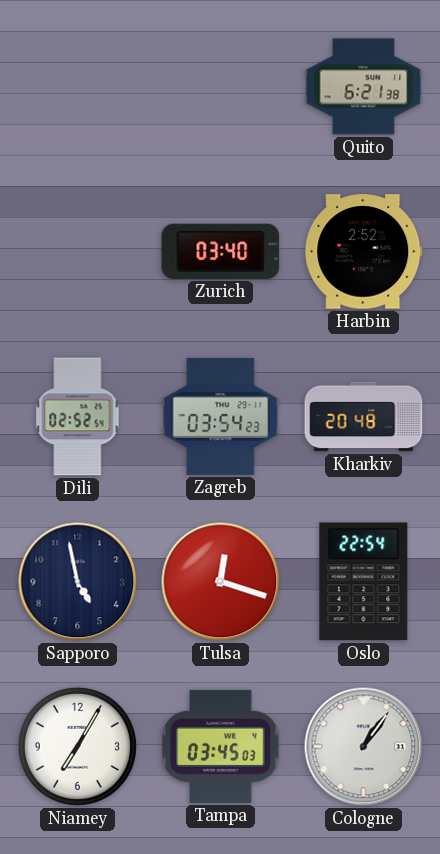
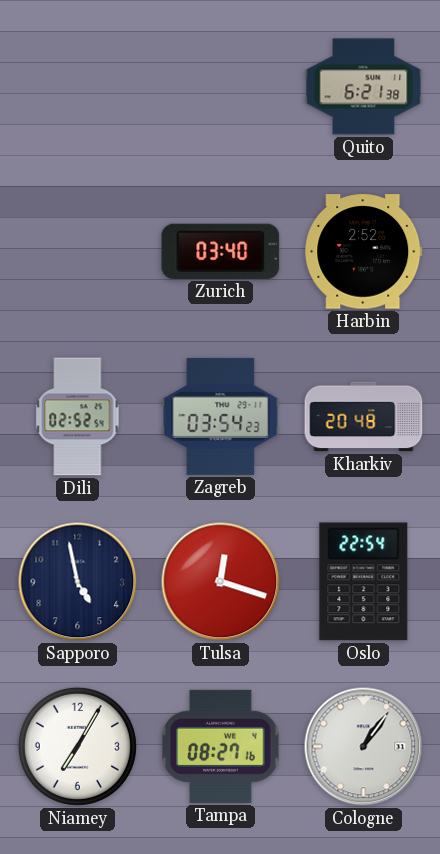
Tampa: 03:45 -> 08:27
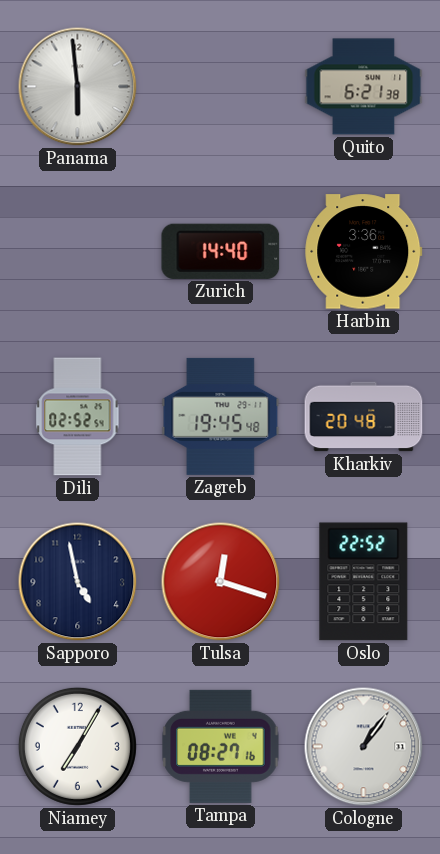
Panama: none -> 5:59
Zurich: 03:40 -> 14:40
Harbin: 2:52 -> 3:36
Zagreb: 03:54 -> 19:45
Oslo: 22:54 -> 22:52
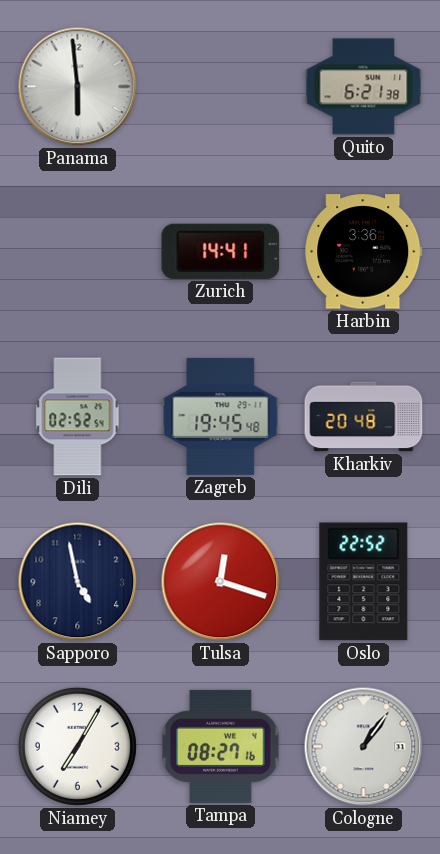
Zurich: 14:40 -> 14:41
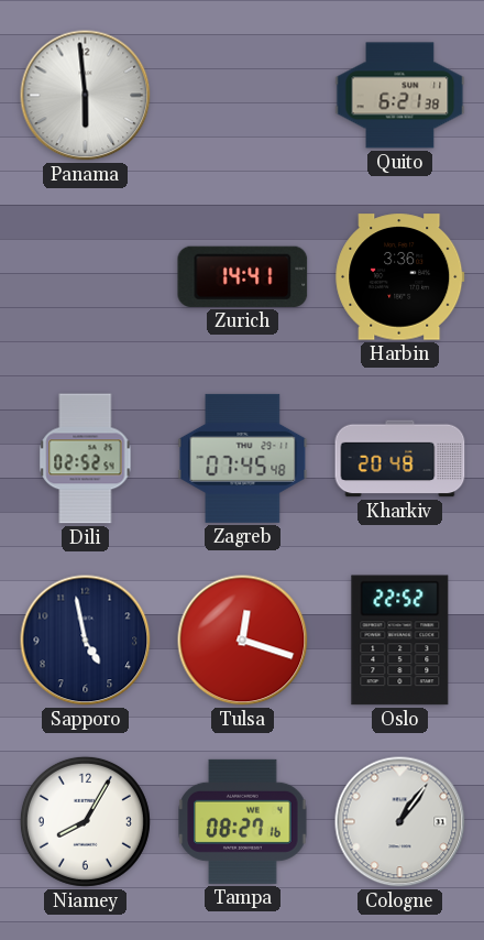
Zagreb: 19:45 -> 07:45
Niamey: 7:05 -> 8:05
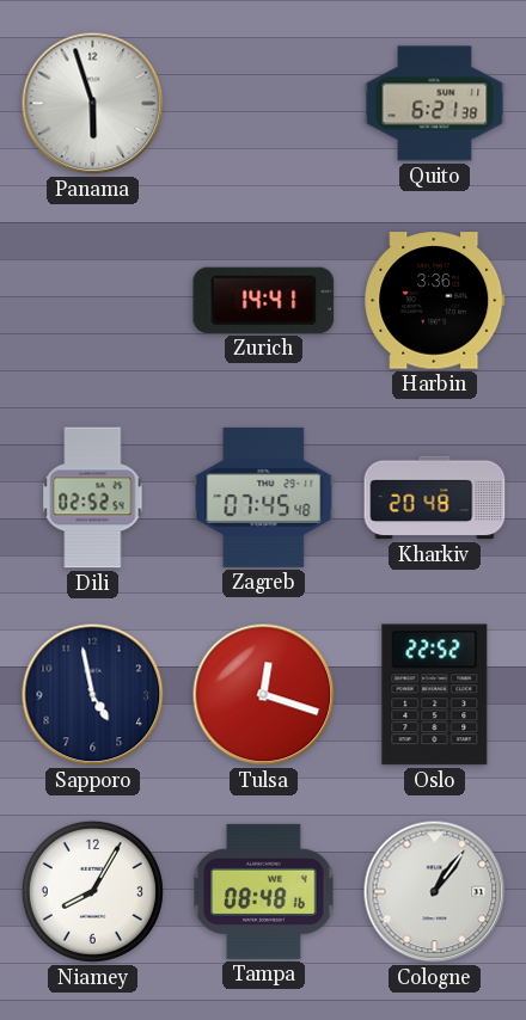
Panama: 5:59 -> 5:57
Tampa: 08:27 -> 08:48
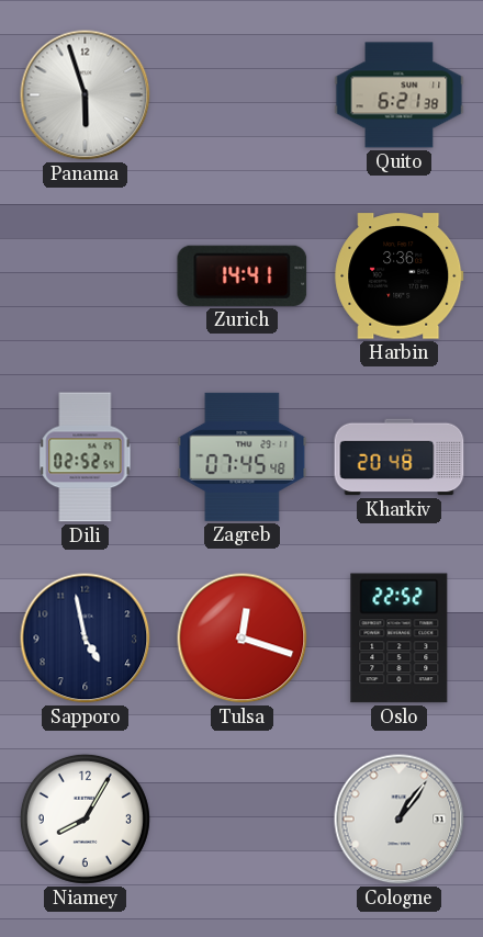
Tampa: 08:48 -> none
